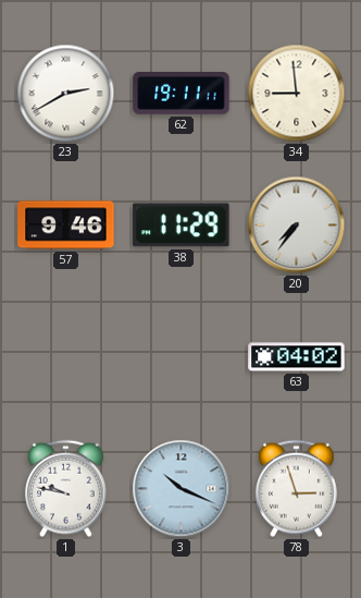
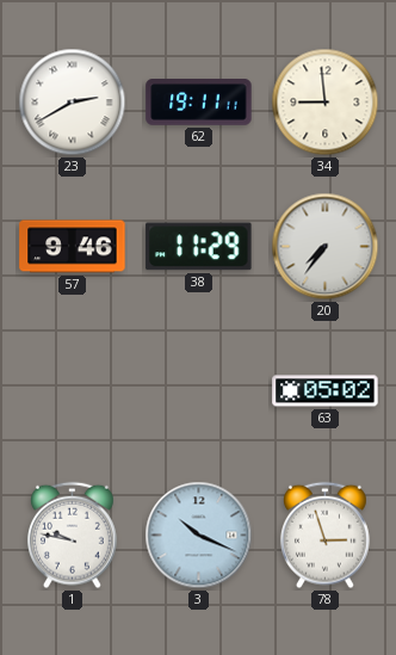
63: 04:02 -> 05:02
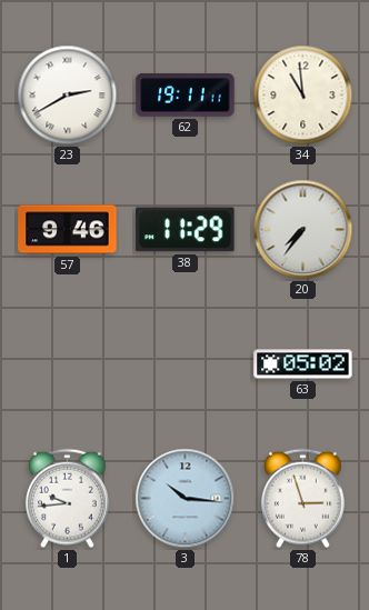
34: 8:59 -> 10:59
1: 9:47 -> 9:44
3: 10:19 -> 10:16
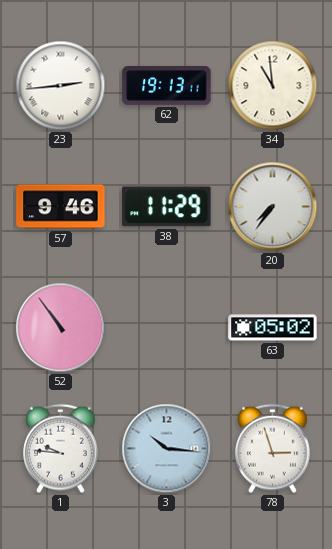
23: 2:40 -> 2:44
62: 19:11 -> 19:13
52: none -> 10:54
1: 9:44 -> 9:46
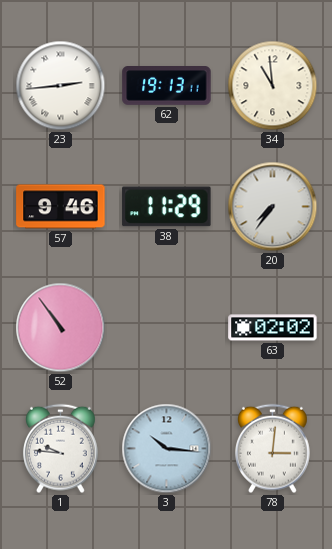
63: 05:02 -> 02:02
78: 2:57 -> 3:01
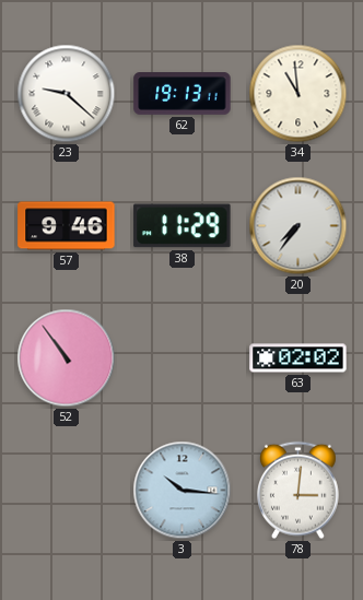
23: 2:44 -> 9:22
1: 9:46 -> none
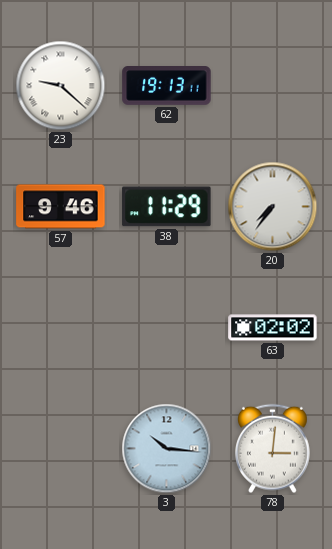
34: 10:59 -> none
52: 10:54 -> none
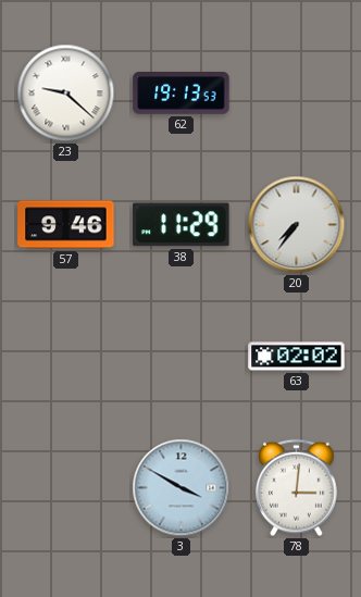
62: 19:13:11 -> 19:13:53
3: 10:16 -> 3:50
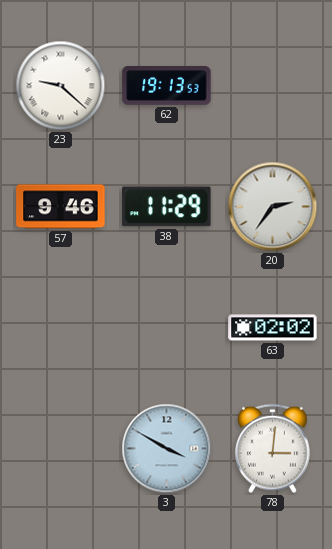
20: 7:36 -> 2:36
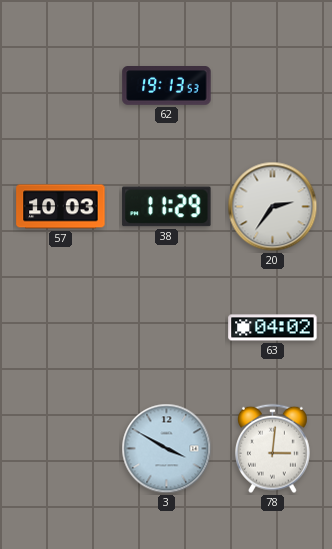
23: 9:22 -> none
57: 9:46 -> 10:03
63: 02:02 -> 04:02
